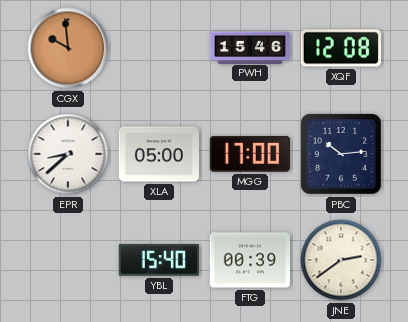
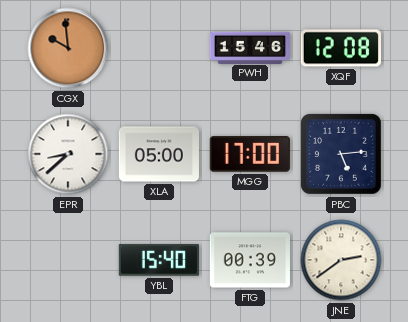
PBC: 10:14 -> 5:14
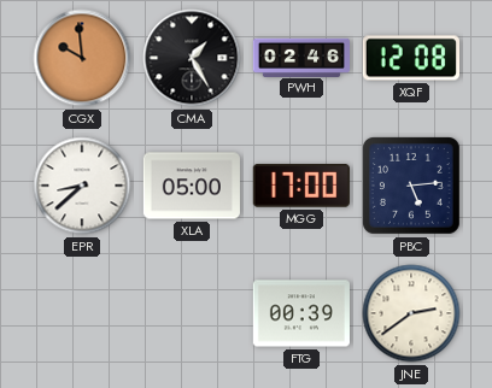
CMA: none -> 1:25
PWH: 15:46 -> 02:46
YBL: 15:40 -> none
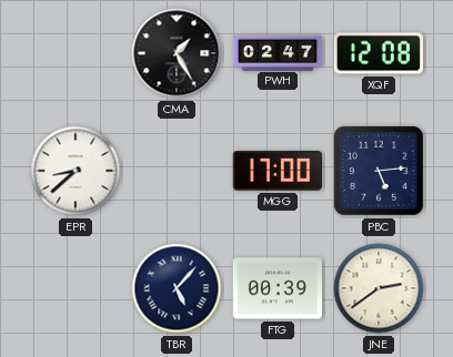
CGX: 9:59 -> none
PWH: 02:46 -> 02:47
XLA: 05:00 -> none
TBR: none -> 5:07
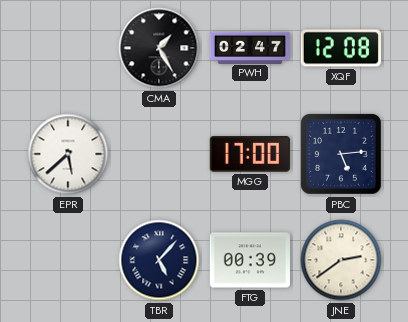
EPR: 8:38 -> 5:38
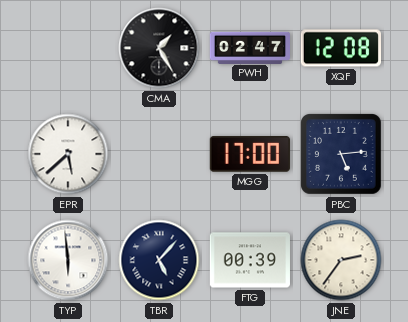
TYP: none -> 5:59
JNE: 2:39 -> 2:36
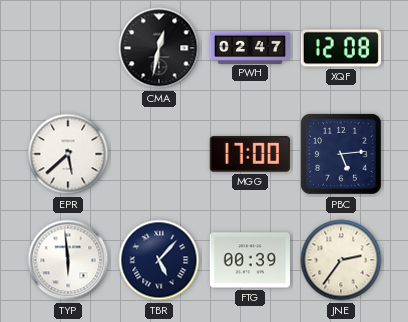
CMA: 1:25 -> 12:32
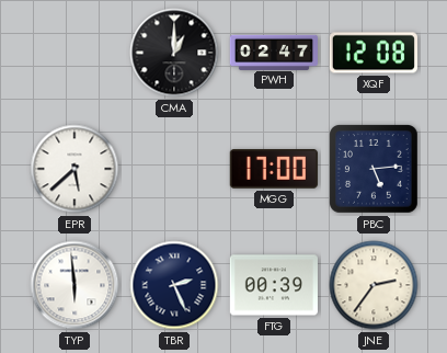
CMA: 12:32 -> 1:00
TBR: 5:07 -> 2:26
